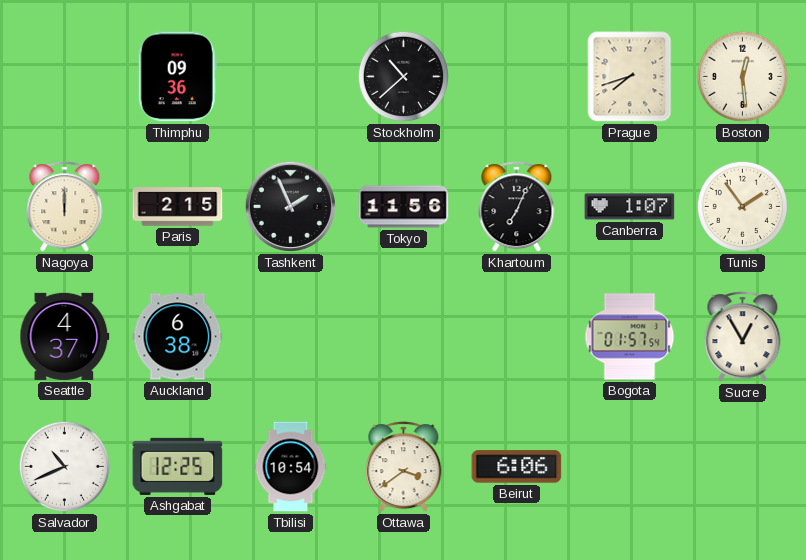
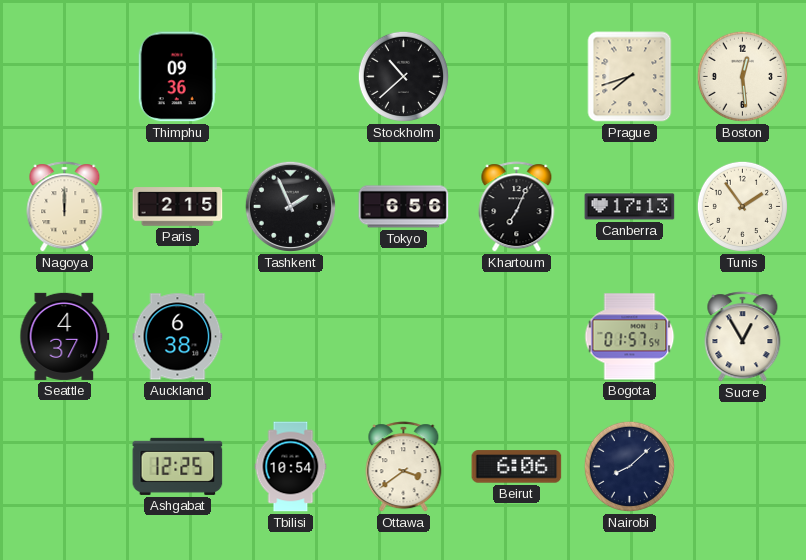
Tokyo: 11:56 -> 6:56
Canberra: 1:07 -> 17:13
Salvador: 10:41 -> none
Nairobi: none -> 8:08
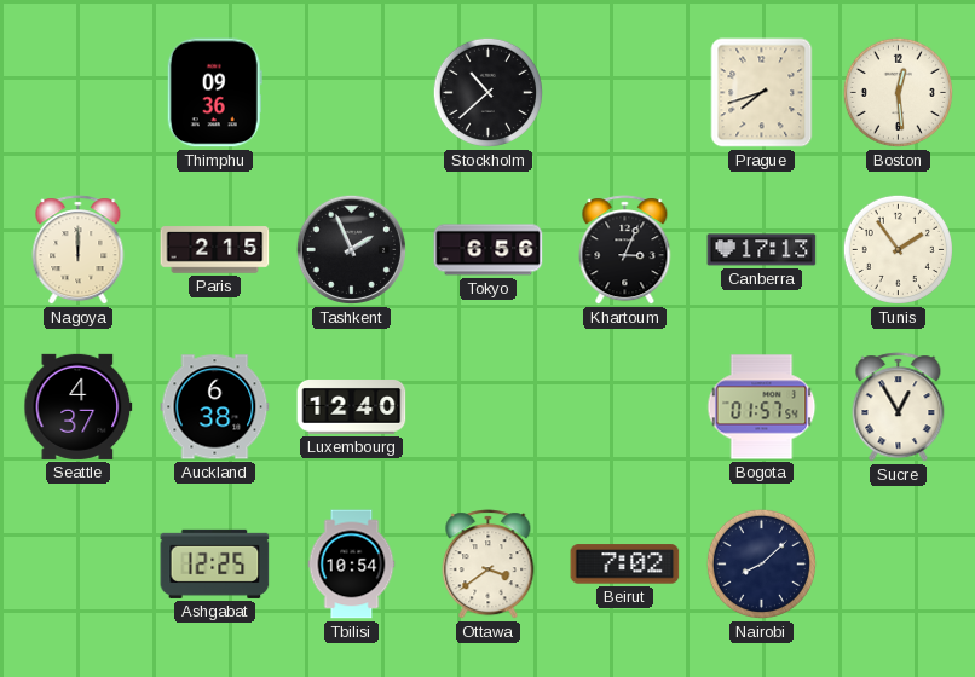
Khartoum: 7:04 -> 3:04
Luxembourg: none -> 12:40
Beirut: 6:06 -> 7:02
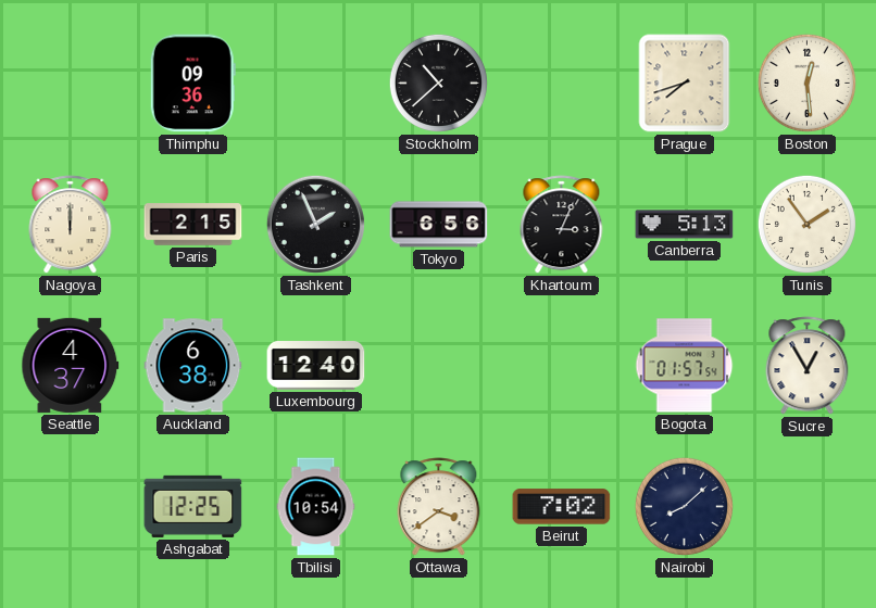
Canberra: 17:13 -> 5:13
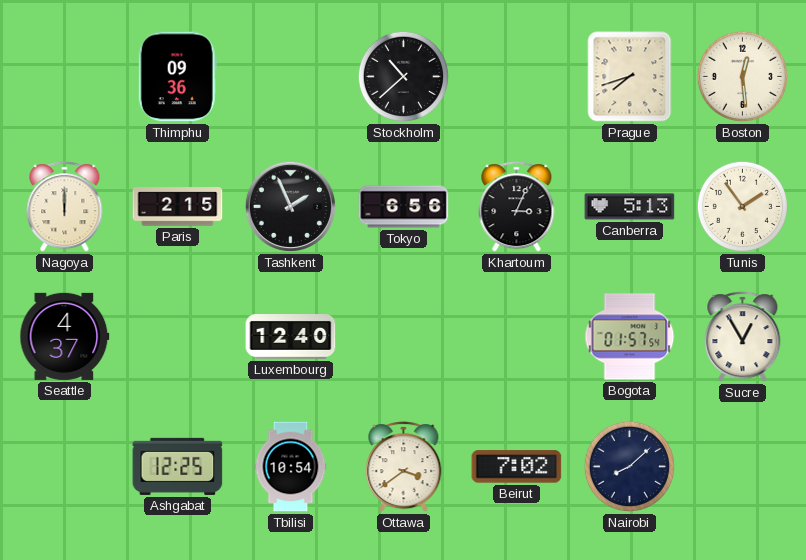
Auckland: 6:38 -> none
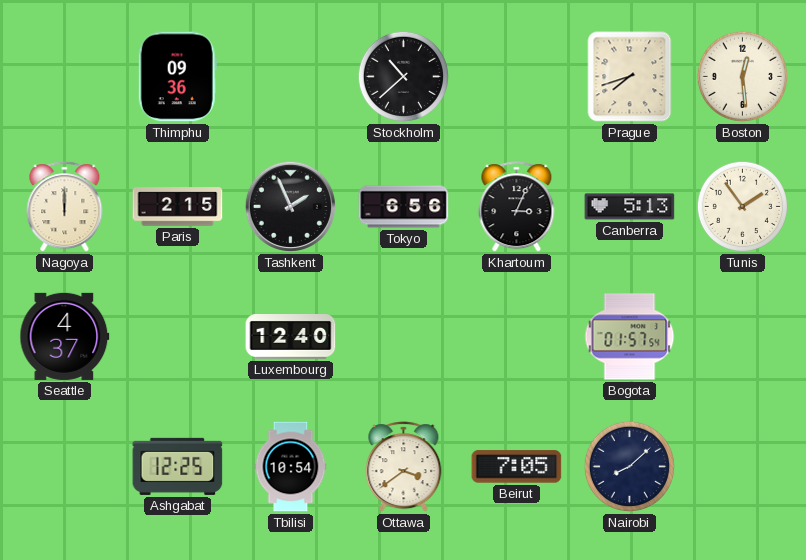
Sucre: 12:55 -> none
Beirut: 7:02 -> 7:05
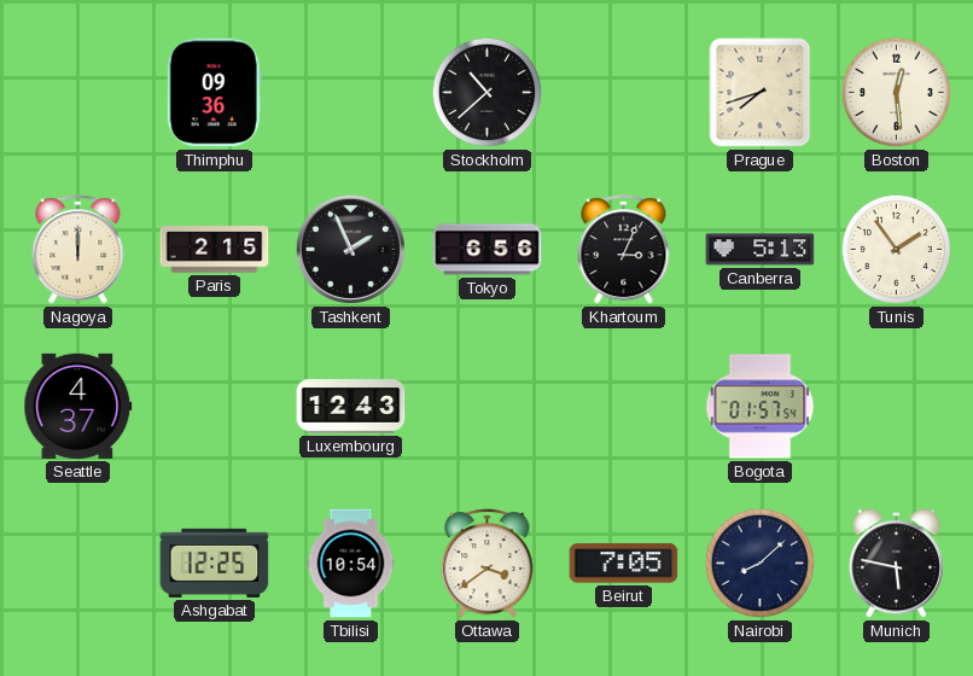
Luxembourg: 12:40 -> 12:43
Munich: none -> 5:47
